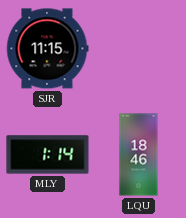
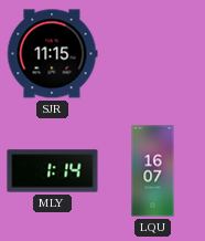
LQU: 18:46 -> 16:07
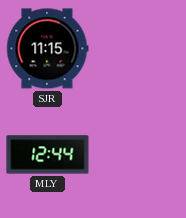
MLY: 1:14 -> 12:44
LQU: 16:07 -> none
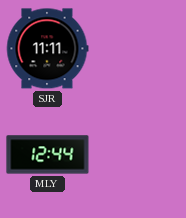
SJR: 11:15 -> 11:11
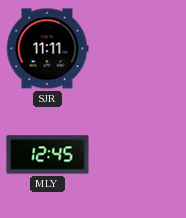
MLY: 12:44 -> 12:45
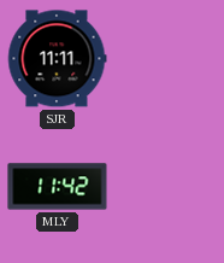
MLY: 12:45 -> 11:42
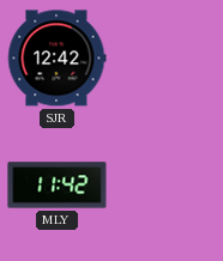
SJR: 11:11 -> 12:42
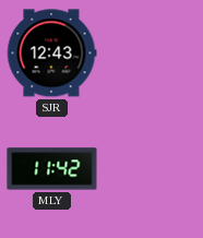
SJR: 12:42 -> 12:43
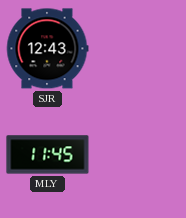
MLY: 11:42 -> 11:45
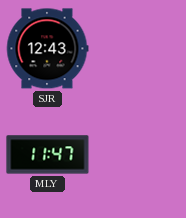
MLY: 11:45 -> 11:47
